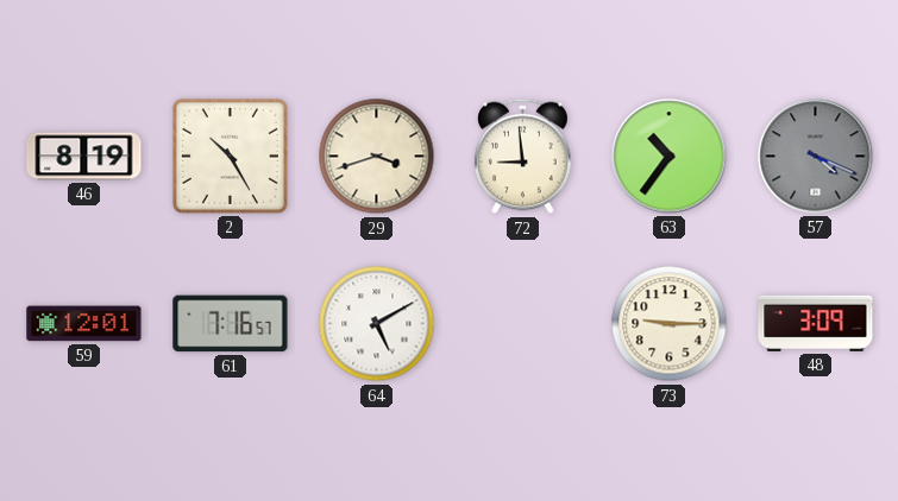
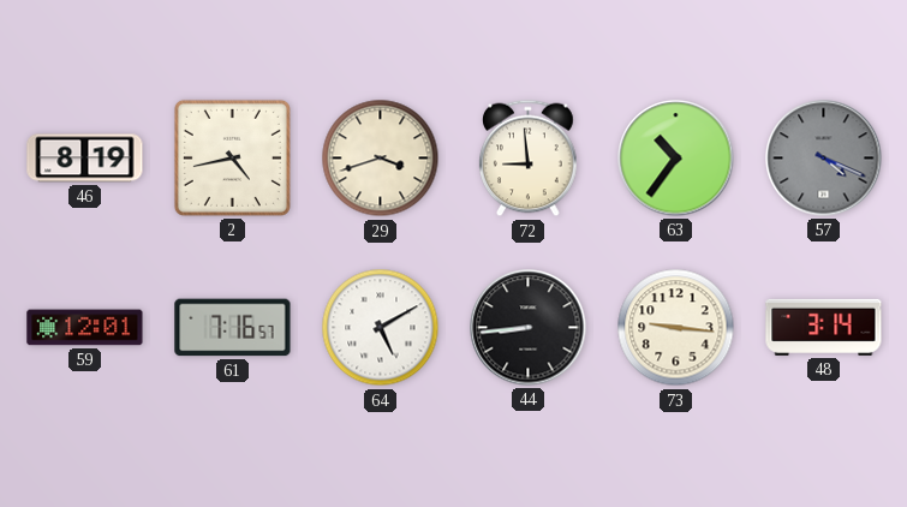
2: 10:25 -> 4:43
44: none -> 8:44
73: 9:15 -> 9:16
48: 3:09 -> 3:14
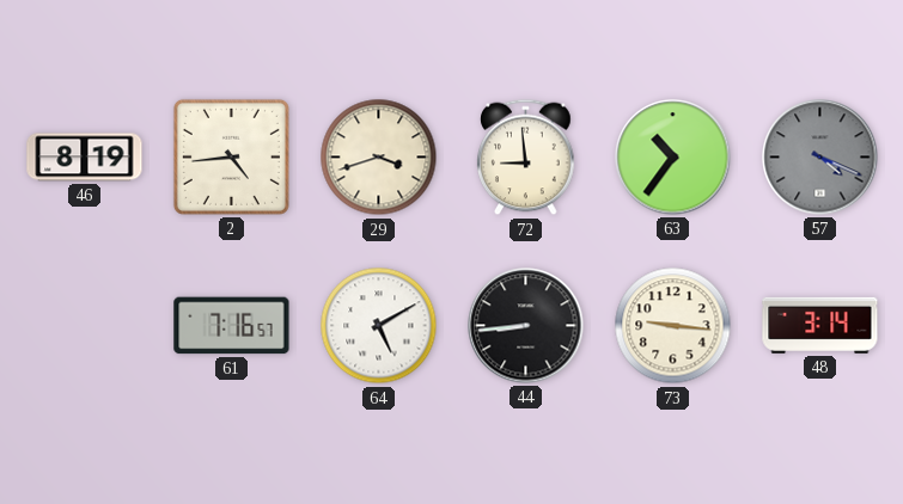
2: 4:43 -> 4:44
59: 12:01 -> none
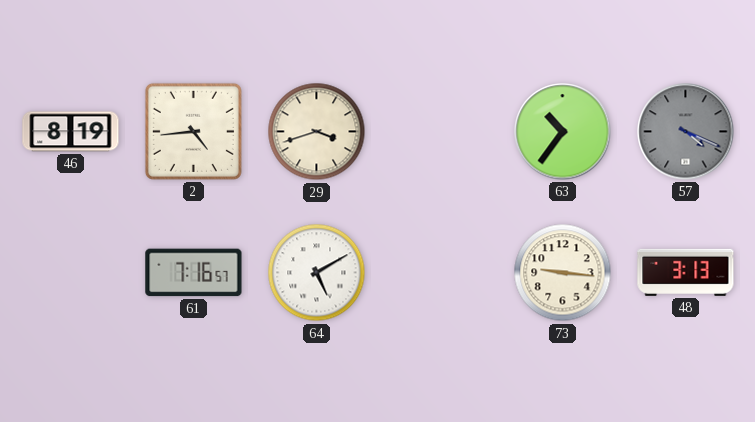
72: 8:59 -> none
44: 8:44 -> none
48: 3:14 -> 3:13
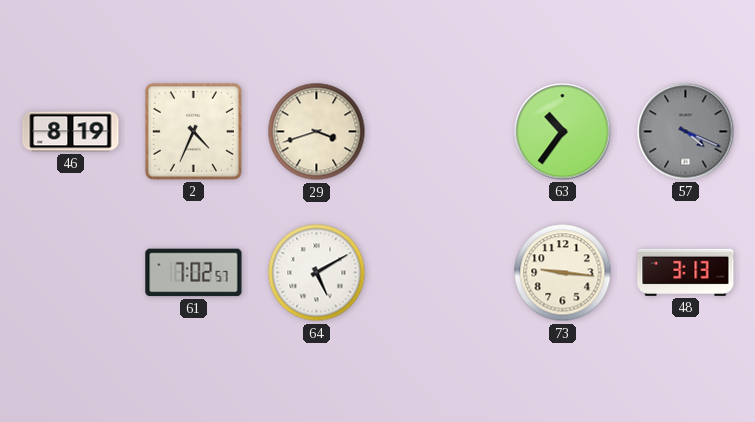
2: 4:44 -> 4:34
61: 7:16 -> 7:02
